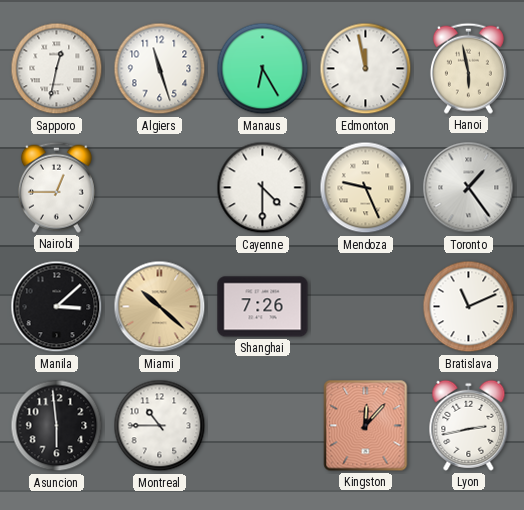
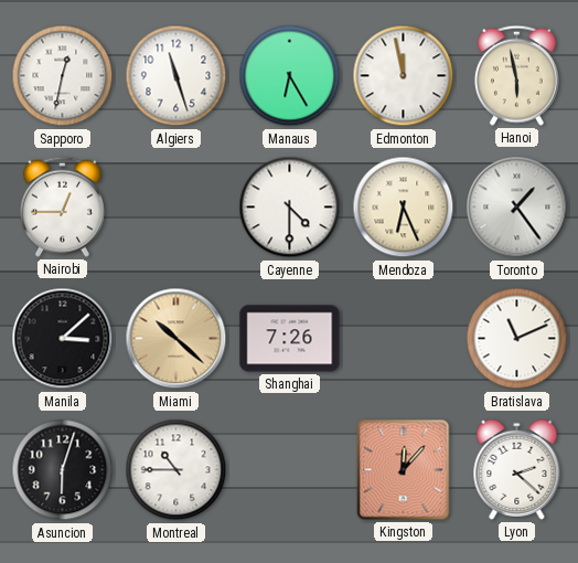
Mendoza: 9:26 -> 6:26
Asuncion: 5:59 -> 6:03
Lyon: 2:43 -> 2:22
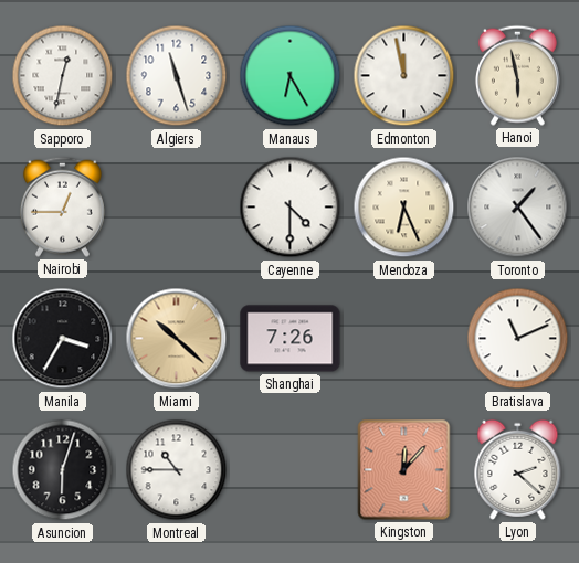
Manila: 3:08 -> 3:35
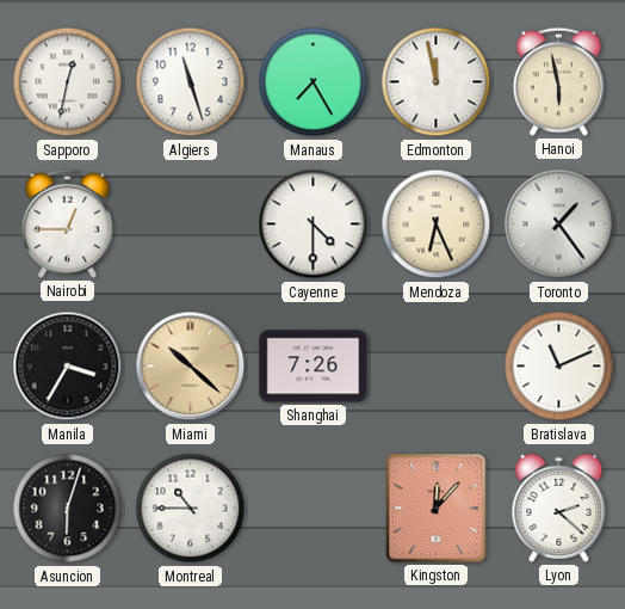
Manaus: 6:25 -> 7:25
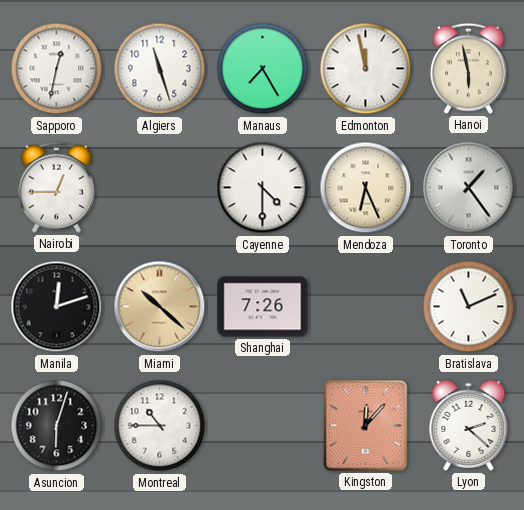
Manila: 3:35 -> 12:12
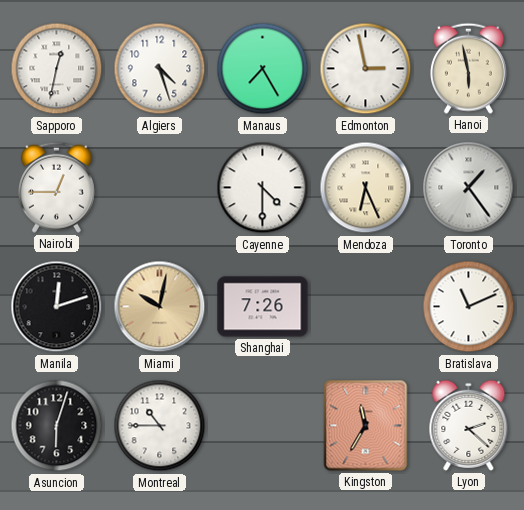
Algiers: 11:27 -> 4:27
Edmonton: 11:58 -> 2:58
Miami: 10:22 -> 10:02
Kingston: 12:07 -> 11:35
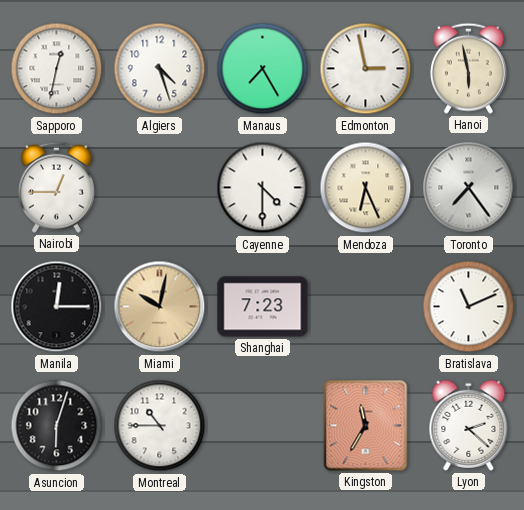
Toronto: 1:24 -> 7:24
Manila: 12:12 -> 12:15
Shanghai: 7:26 -> 7:23
